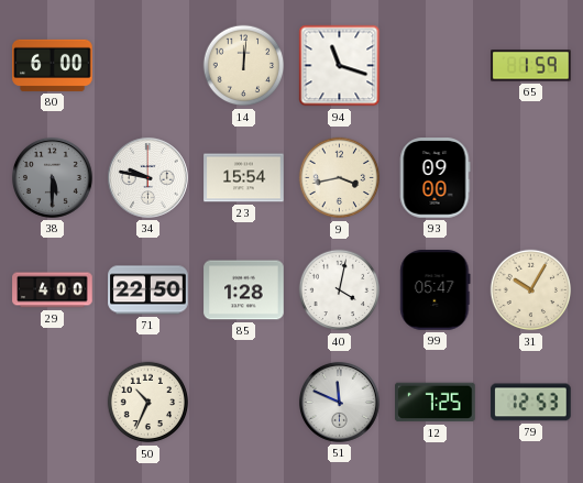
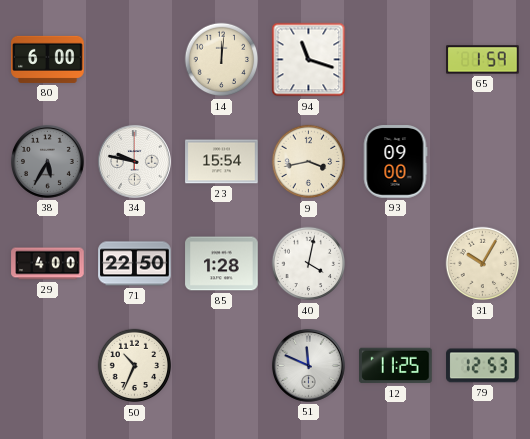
38: 5:30 -> 5:35
99: 05:47 -> none
12: 7:25 -> 11:25
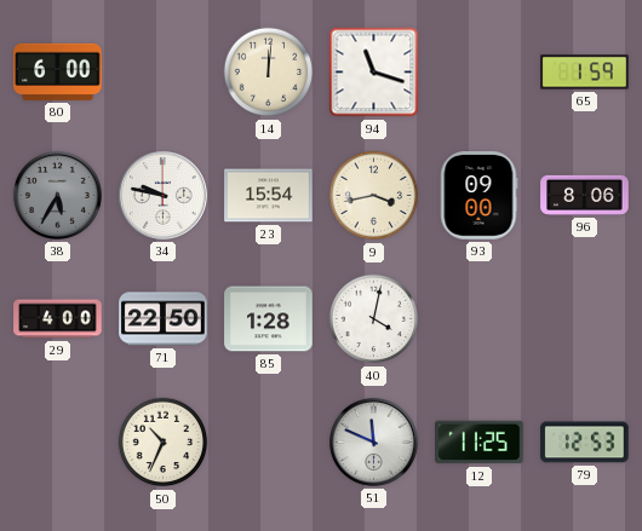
96: none -> 8:06
31: 10:05 -> none
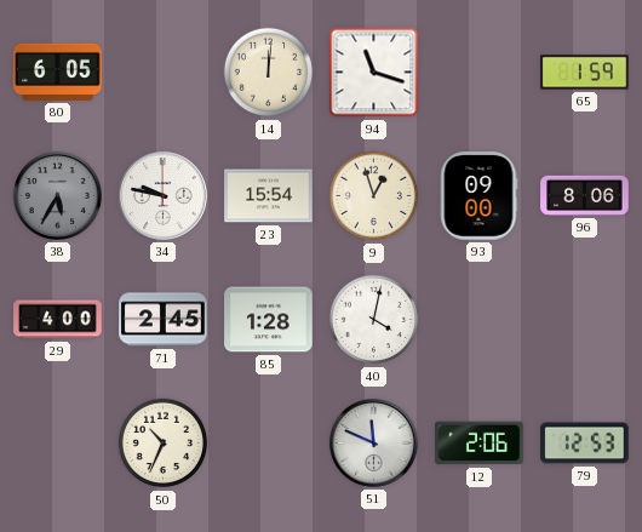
80: 6:00 -> 6:05
9: 3:43 -> 12:57
71: 22:50 -> 2:45
12: 11:25 -> 2:06
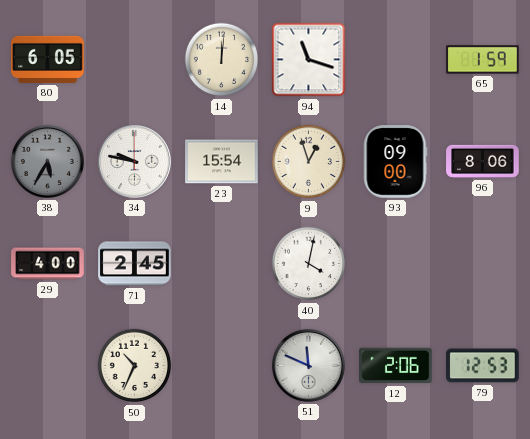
85: 1:28 -> none
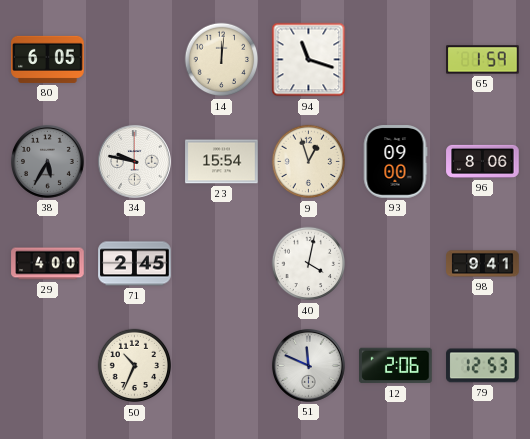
98: none -> 9:41
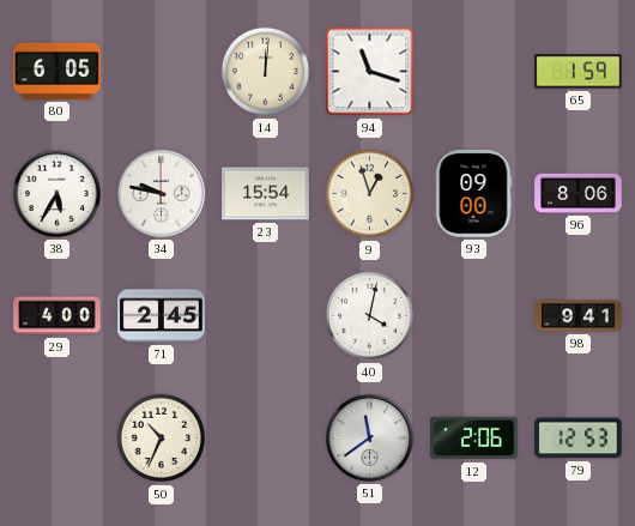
38 dial: grey -> white
51: 11:49 -> 11:39
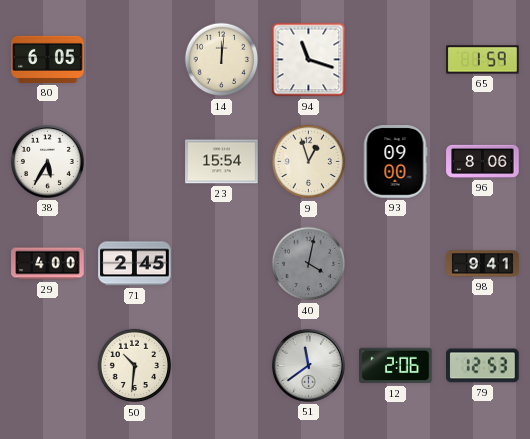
34: 9:47 -> none
40 dial: white -> grey
50: 10:34 -> 10:31
